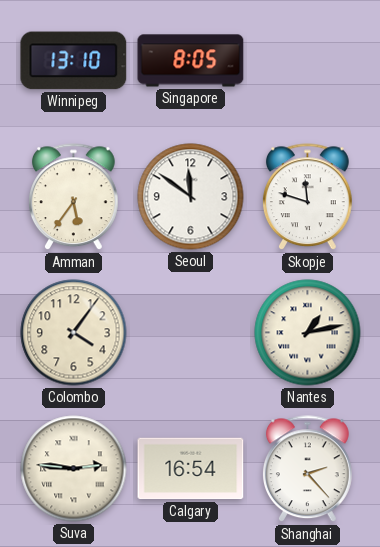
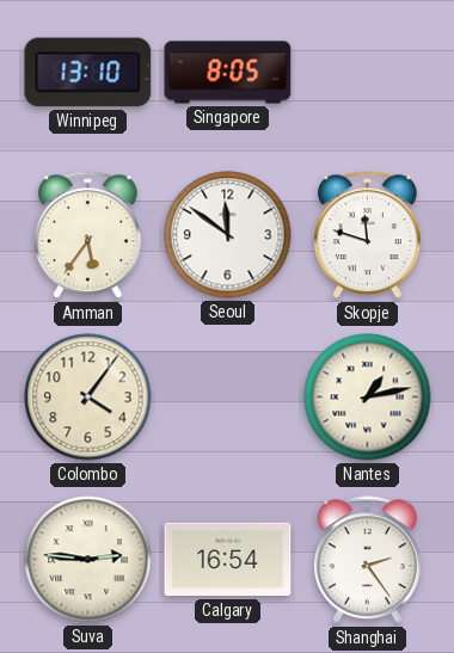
Shanghai: 2:23 -> 2:24
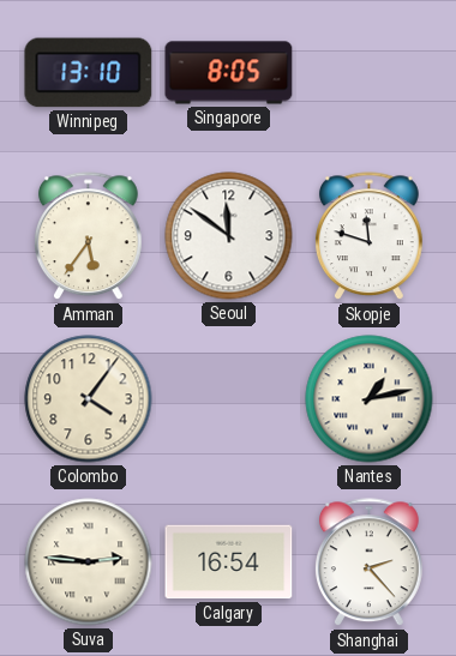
Shanghai: 2:24 -> 2:23
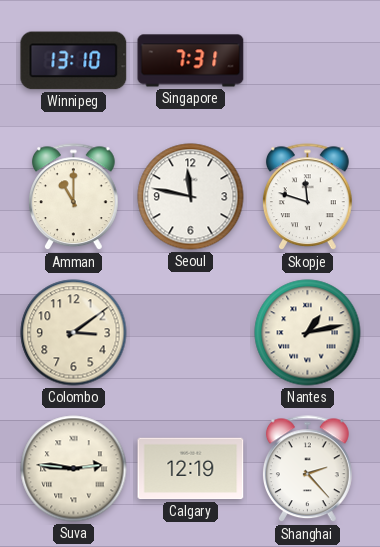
Singapore: 8:05 -> 7:31
Amman: 5:36 -> 11:00
Seoul: 11:51 -> 11:47
Colombo: 4:06 -> 3:09
Calgary: 16:54 -> 12:19
